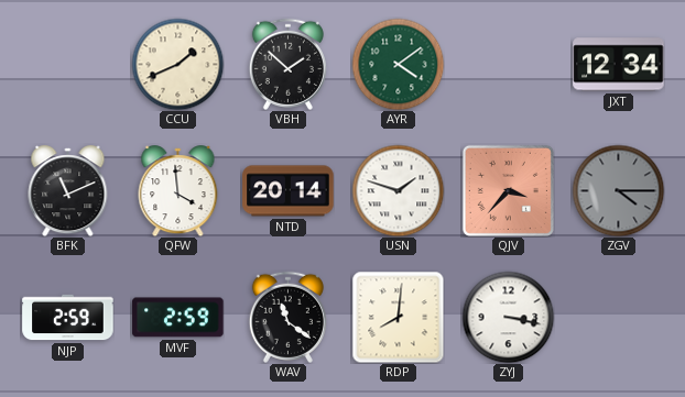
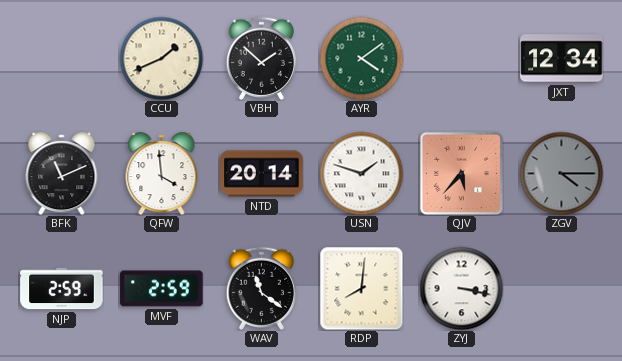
QJV: 3:37 -> 5:37
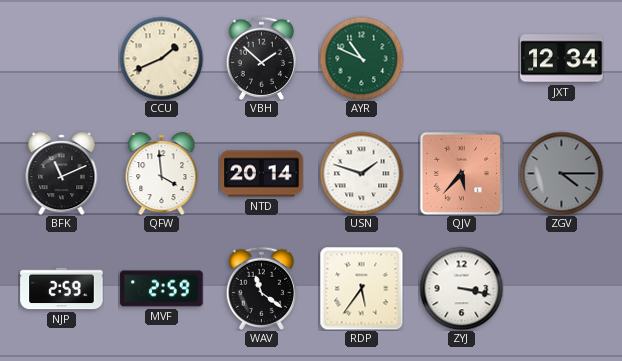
AYR: 4:09 -> 10:49
RDP: 8:01 -> 5:36
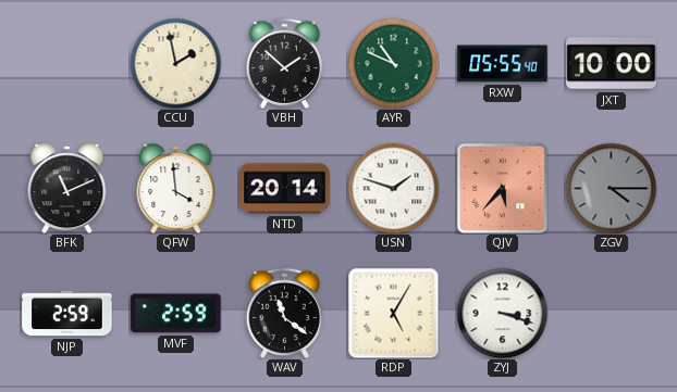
CCU: 1:41 -> 1:58
RXW: none -> 05:55
JXT: 12:34 -> 10:00
RDP: 5:36 -> 5:05
ZYJ: 3:17 -> 3:18
